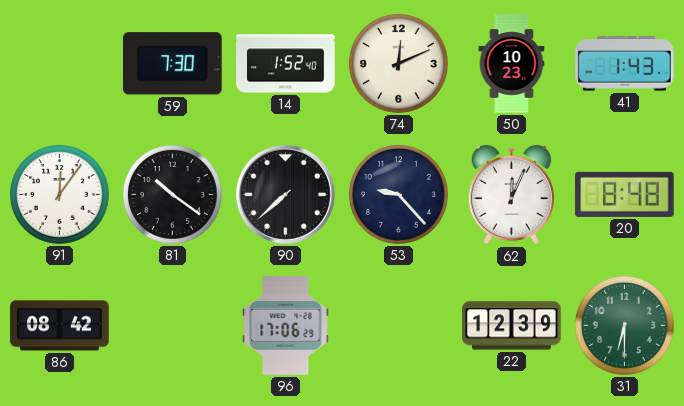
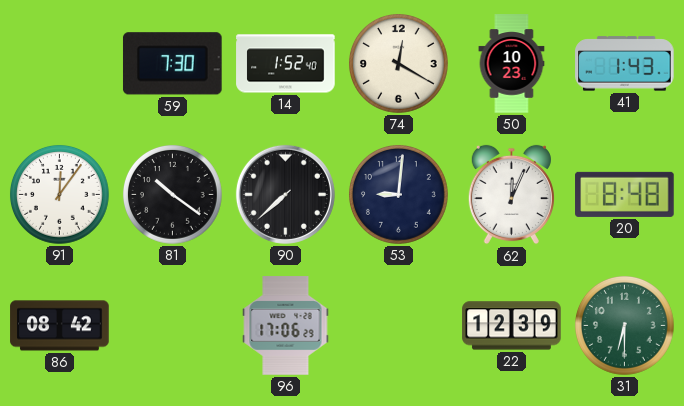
74: 12:11 -> 12:20
53: 9:23 -> 9:01
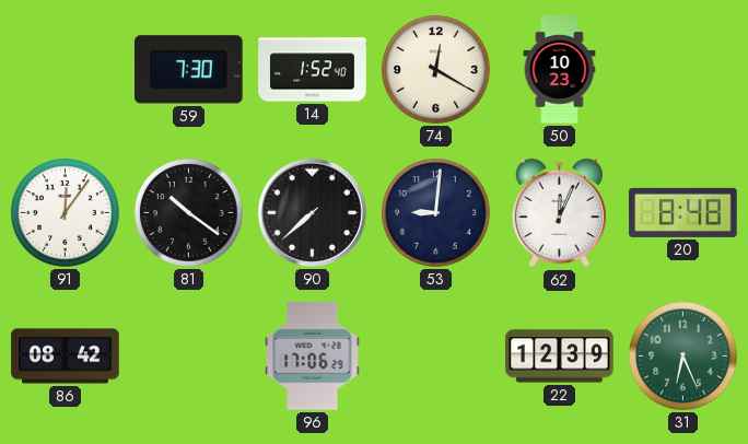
41: 1:43 -> none
31: 6:30 -> 6:26
